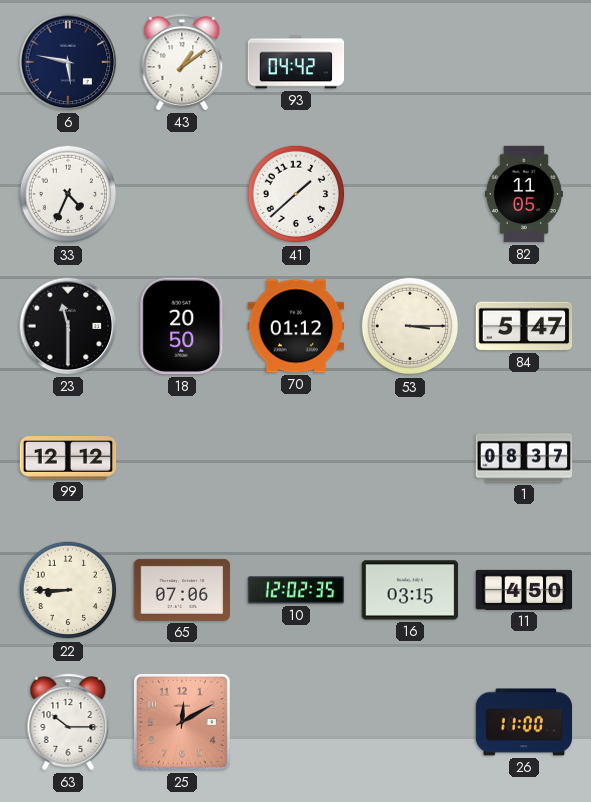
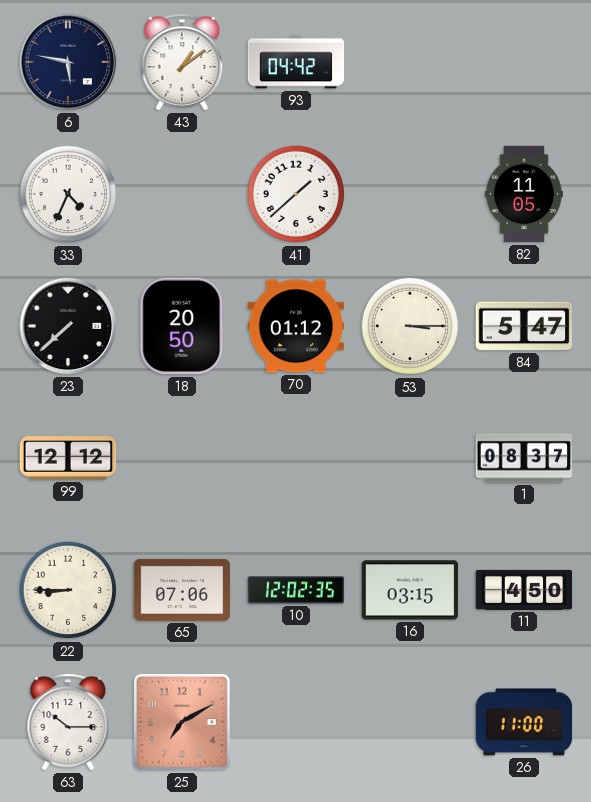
23: 11:30 -> 7:38
25: 12:10 -> 7:10
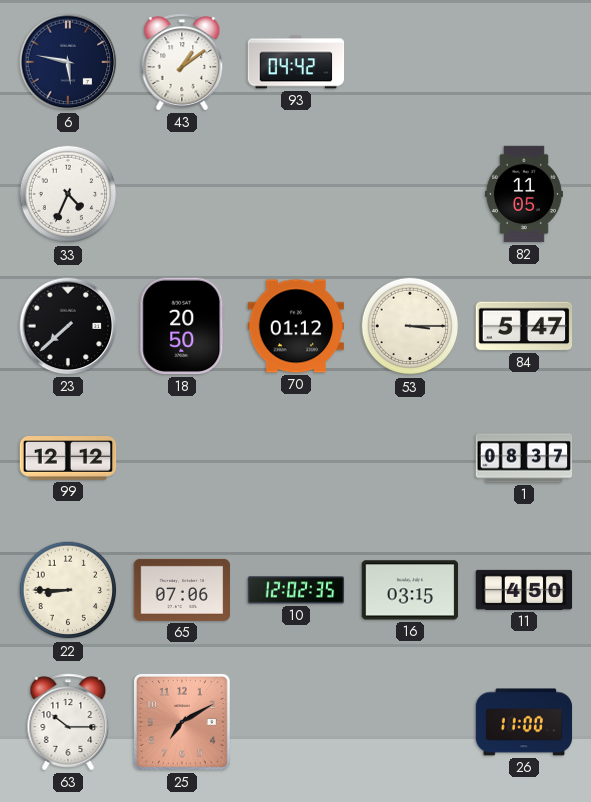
41: 1:38 -> none
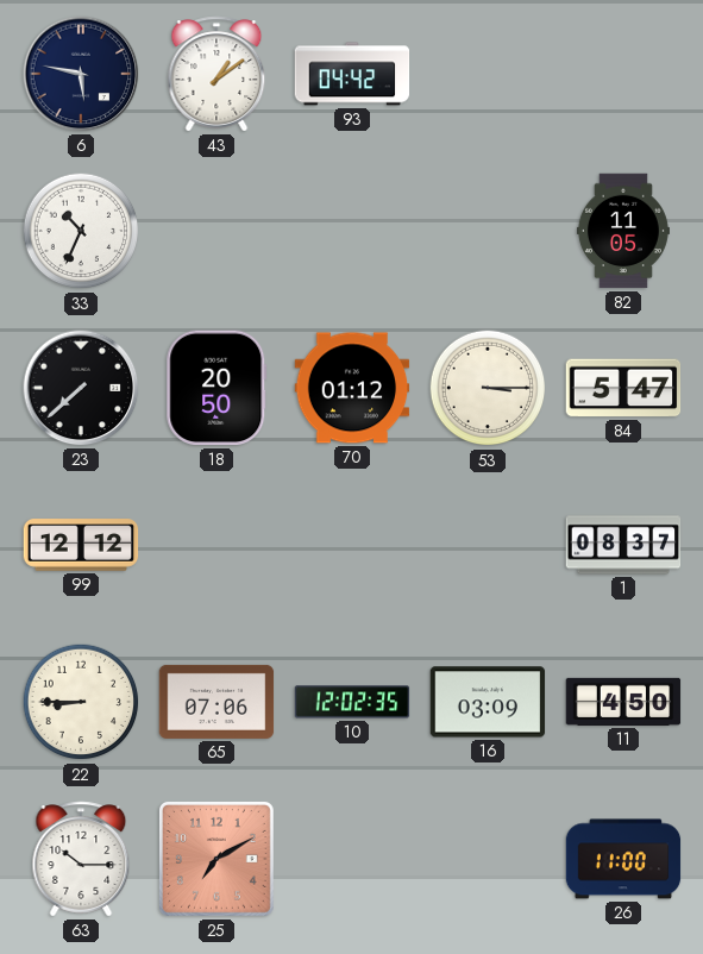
33: 4:34 -> 10:34
16: 03:15 -> 03:09
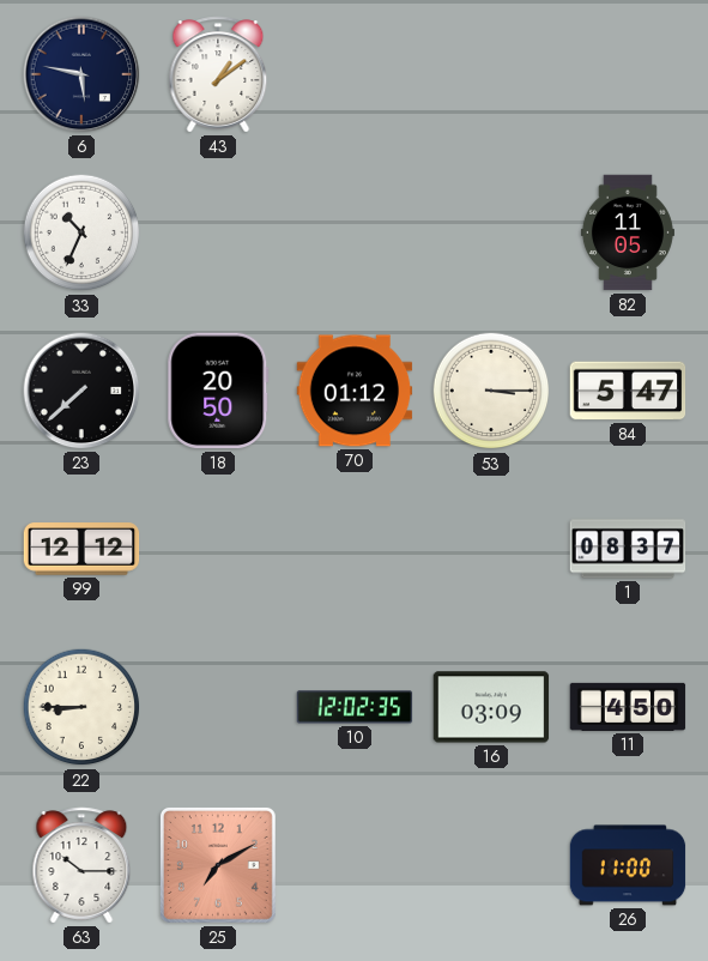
93: 04:42 -> none
65: 07:06 -> none
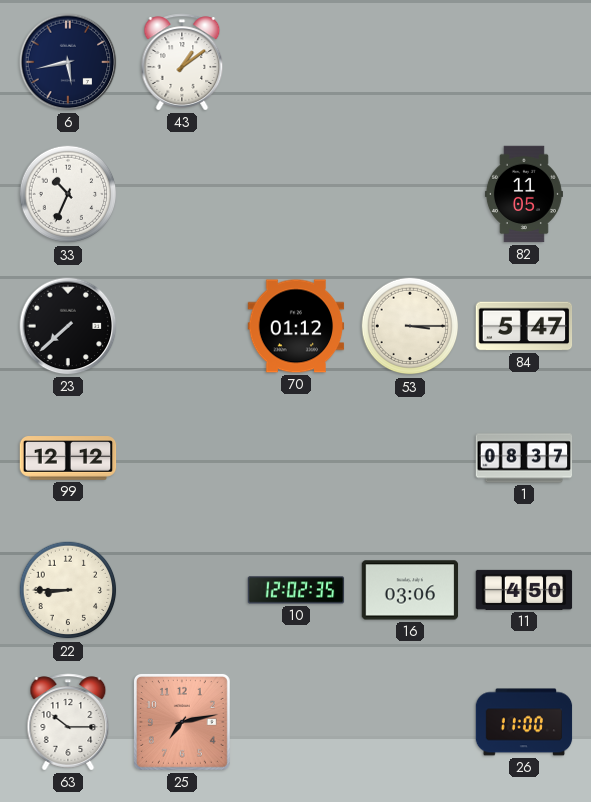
6: 5:47 -> 5:43
18: 20:50 -> none
16: 03:09 -> 03:06
25: 7:10 -> 7:13
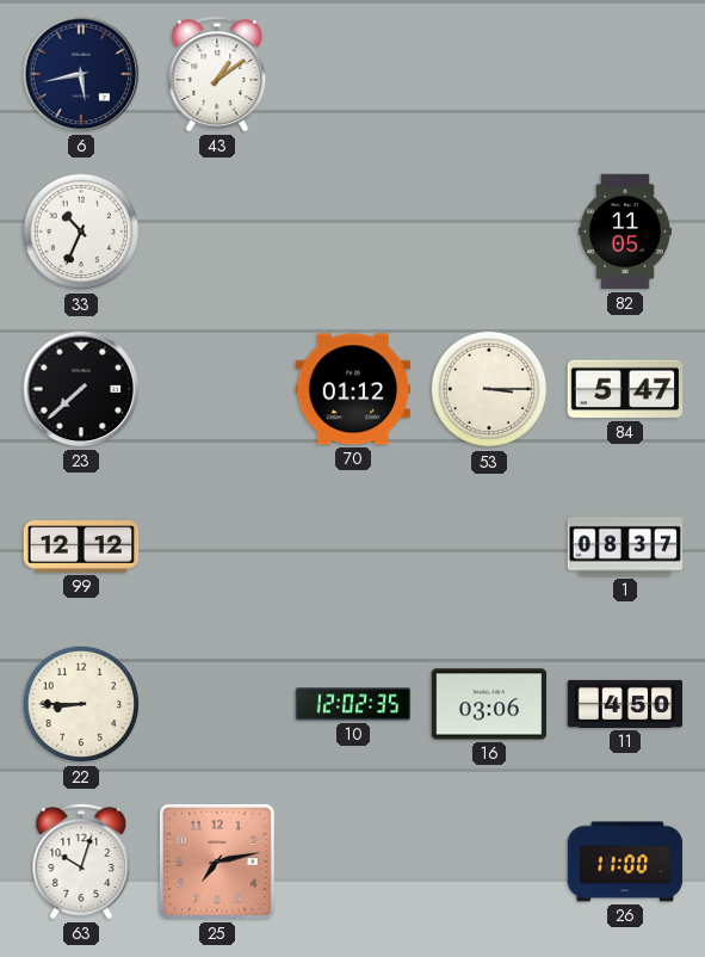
63: 10:15 -> 10:03
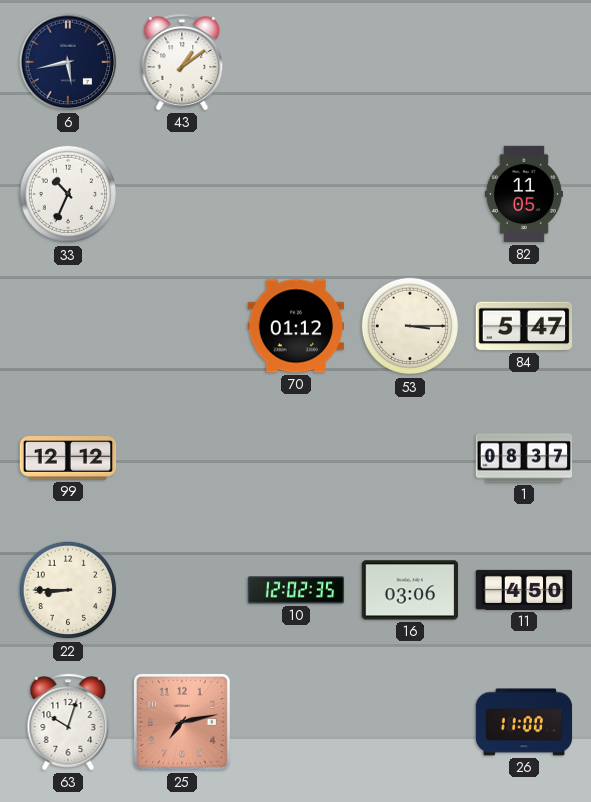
23: 7:38 -> none
